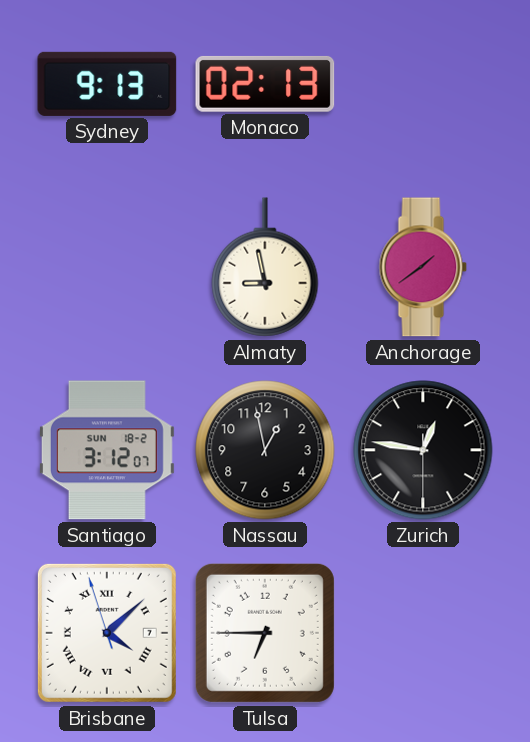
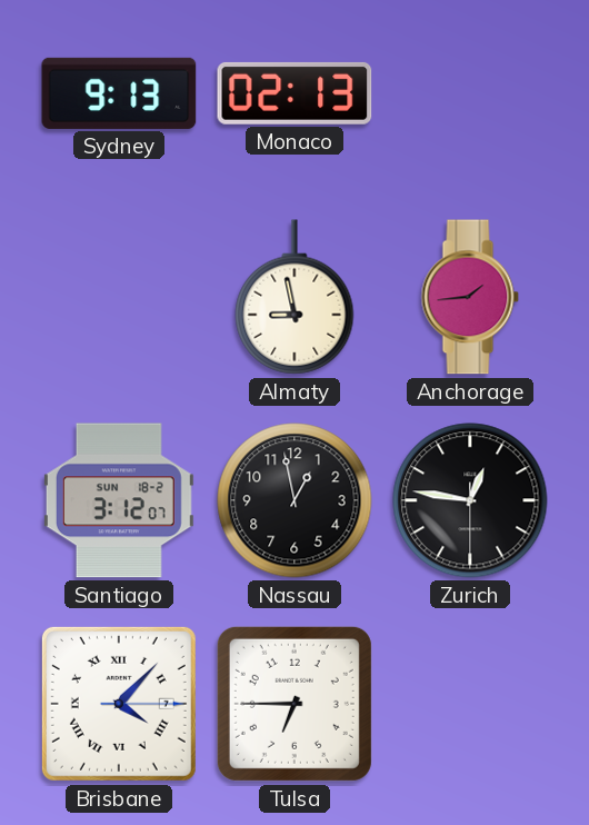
Anchorage: 1:39 -> 1:44
Brisbane: 4:07:57 -> 4:07:15
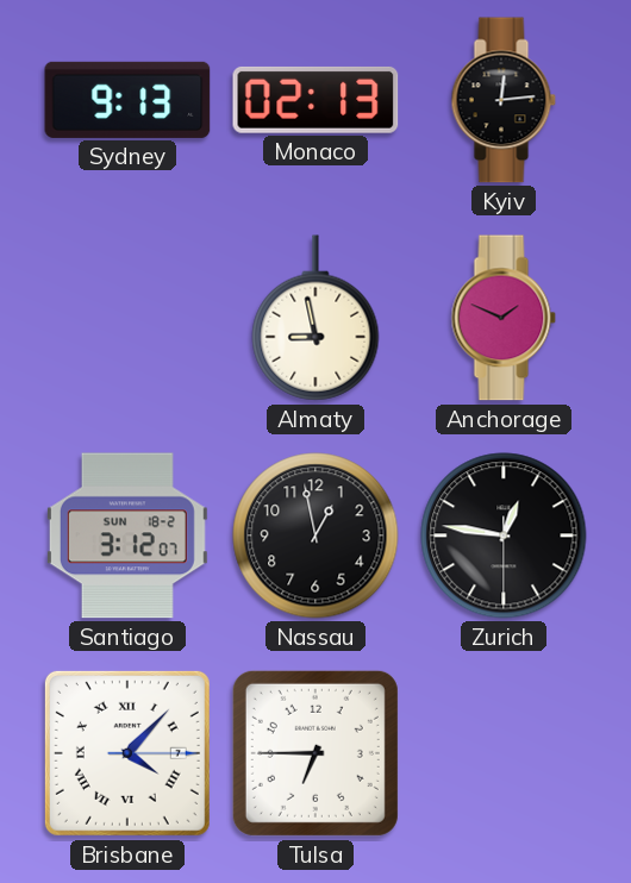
Kyiv: none -> 12:14
Anchorage: 1:44 -> 1:49
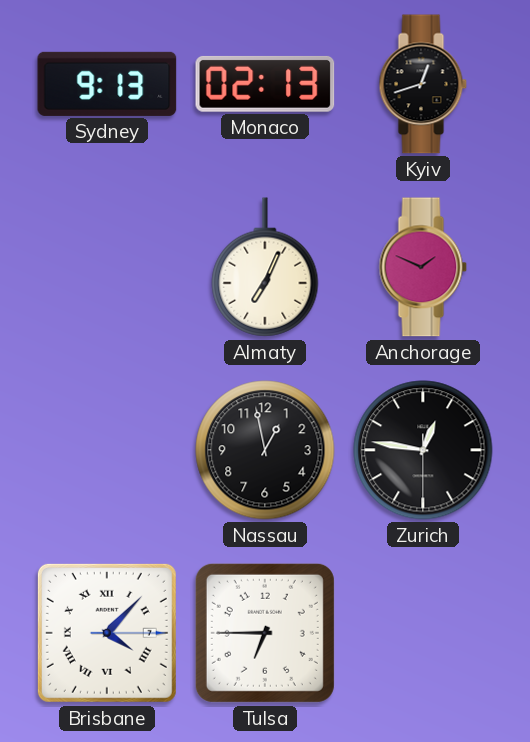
Kyiv: 12:14 -> 12:42
Almaty: 8:58 -> 7:04
Santiago: 3:12 -> none
